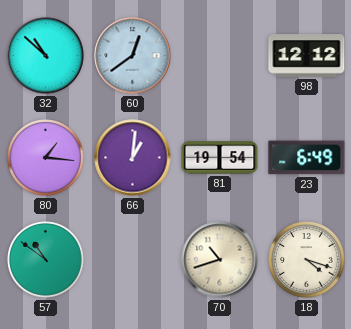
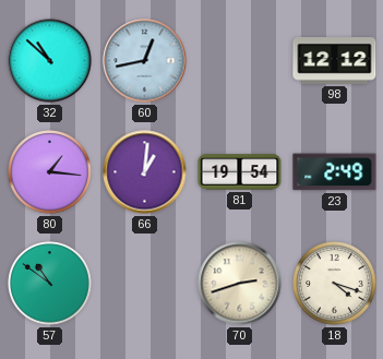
60: 12:39 -> 12:43
23: 6:49 -> 2:49
70: 10:42 -> 2:42
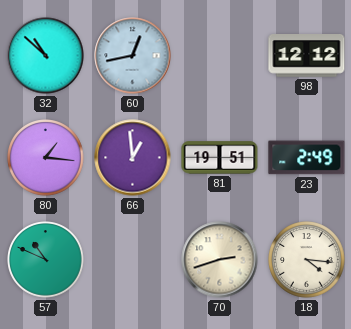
66: 1:01 -> 12:59
81: 19:54 -> 19:51
57: 10:51 -> 10:49
18: 4:18 -> 4:16
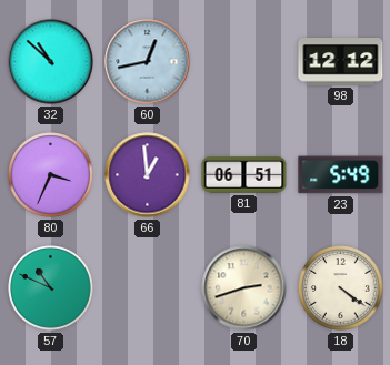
80: 1:16 -> 3:34
81: 19:51 -> 06:51
23: 2:49 -> 5:49
18: 4:16 -> 4:21
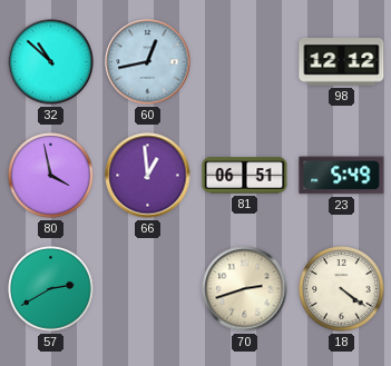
80: 3:34 -> 3:58
57: 10:49 -> 2:40
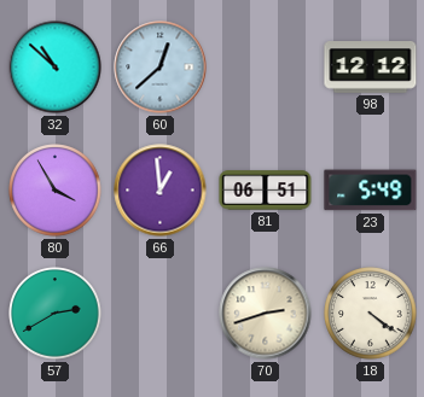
60: 12:43 -> 12:38
80: 3:58 -> 3:55
